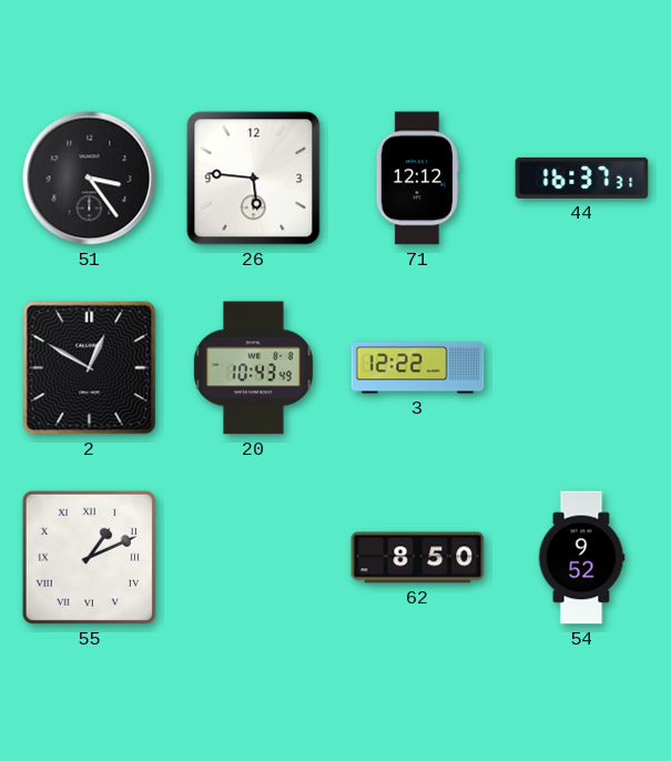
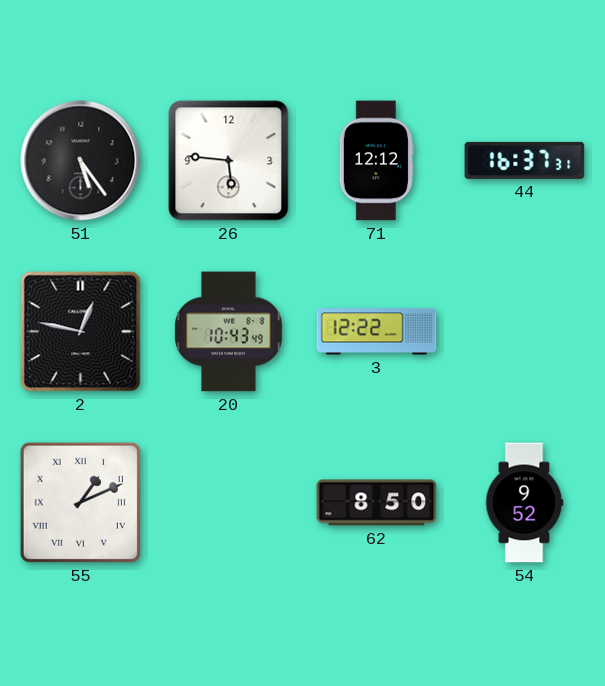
51: 3:24 -> 5:24
2: 12:50 -> 12:47
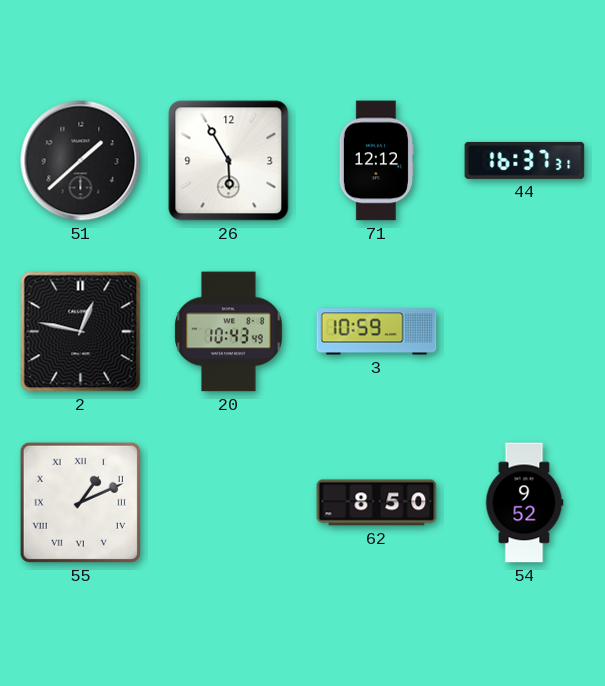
51: 5:24 -> 1:38
26: 5:46 -> 5:55
3: 12:22 -> 10:59
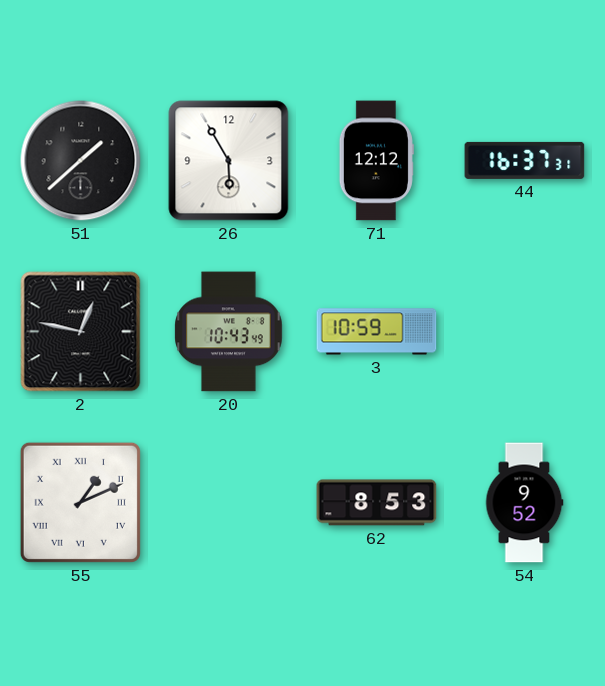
62: 8:50 -> 8:53
